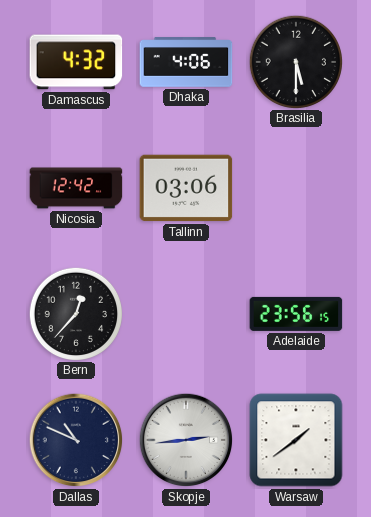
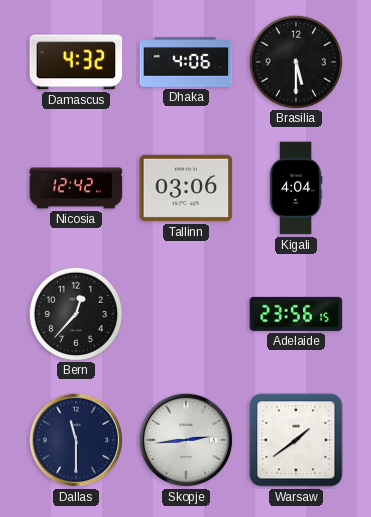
Kigali: none -> 4:04
Dallas: 10:49 -> 11:30
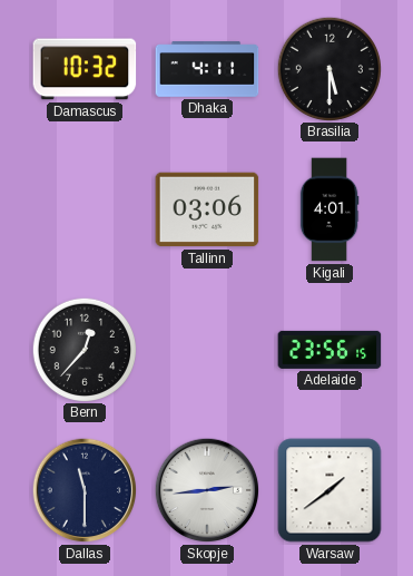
Damascus: 4:32 -> 10:32
Dhaka: 4:06 -> 4:11
Nicosia: 12:42 -> none
Kigali: 4:04 -> 4:01
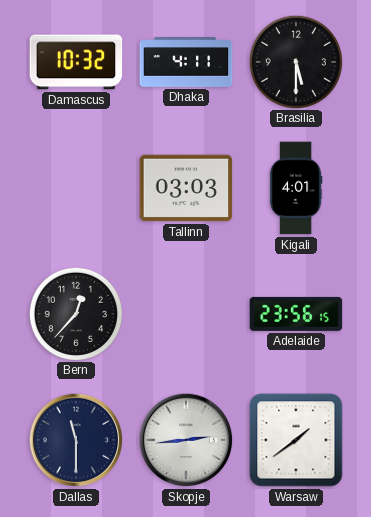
Tallinn: 03:06 -> 03:03
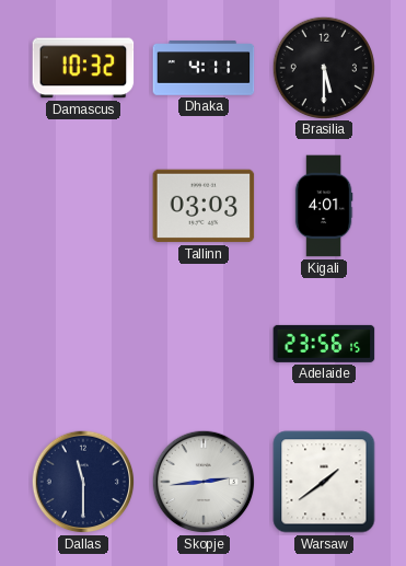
Bern: 12:37 -> none
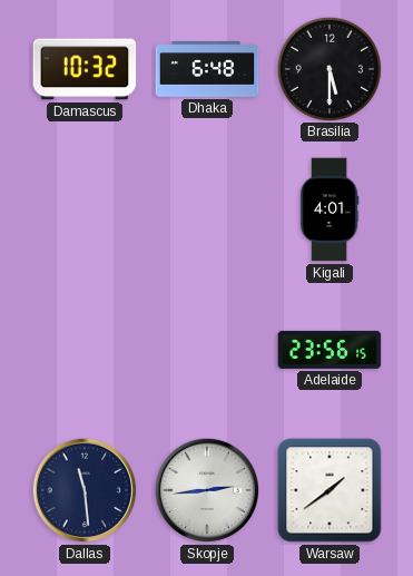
Dhaka: 4:11 -> 6:48
Tallinn: 03:03 -> none
Dallas: 11:30 -> 11:29
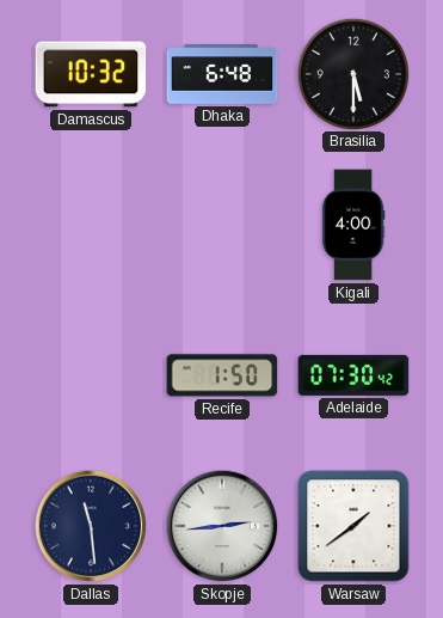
Kigali: 4:01 -> 4:00
Recife: none -> 1:50
Adelaide: 23:56 -> 07:30
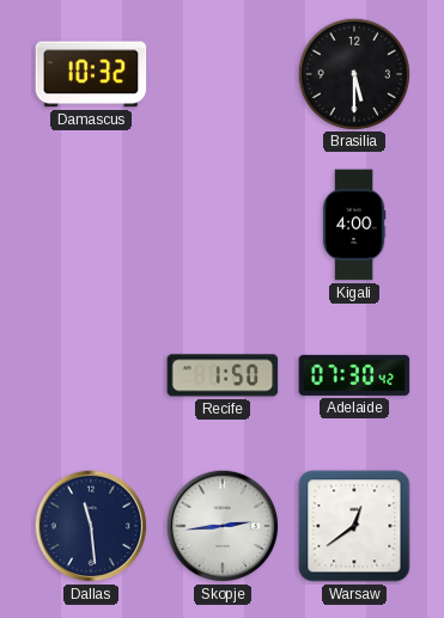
Dhaka: 6:48 -> none
Warsaw: 1:39 -> 12:39
